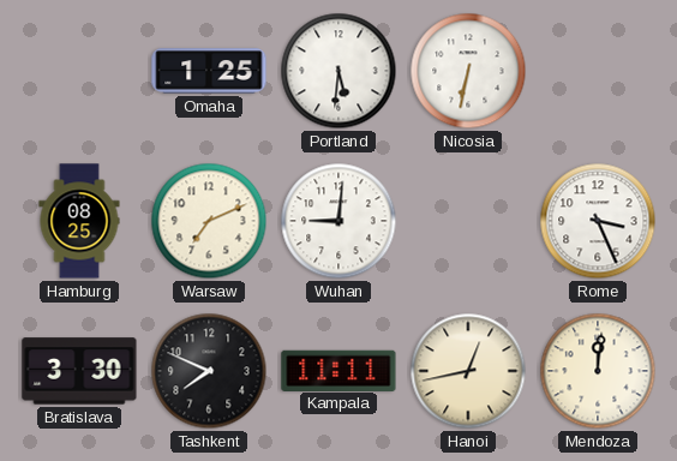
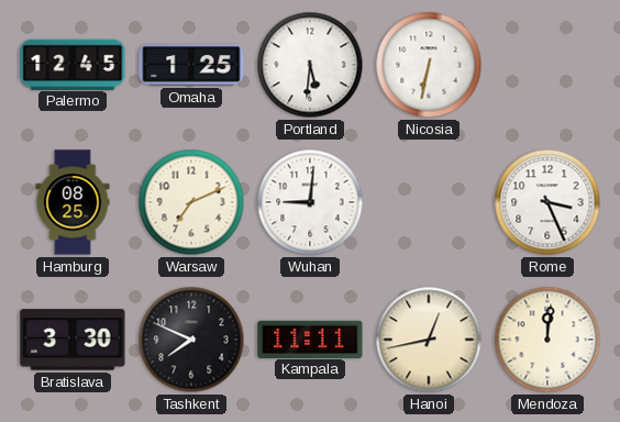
Palermo: none -> 12:45
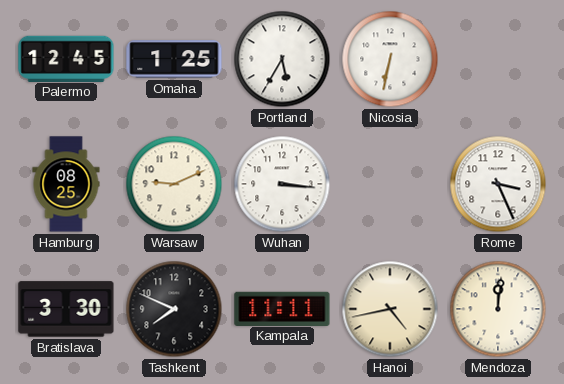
Portland: 5:31 -> 5:35
Warsaw: 7:11 -> 9:11
Wuhan: 9:01 -> 3:16
Hanoi: 12:43 -> 4:43
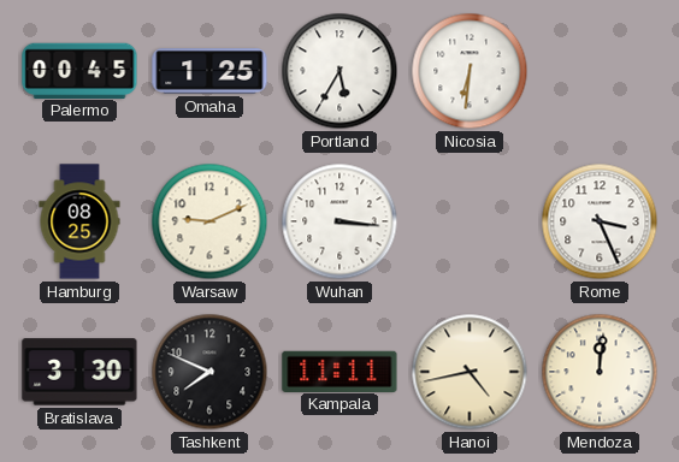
Palermo: 12:45 -> 00:45
Nicosia: 6:32 -> 6:31
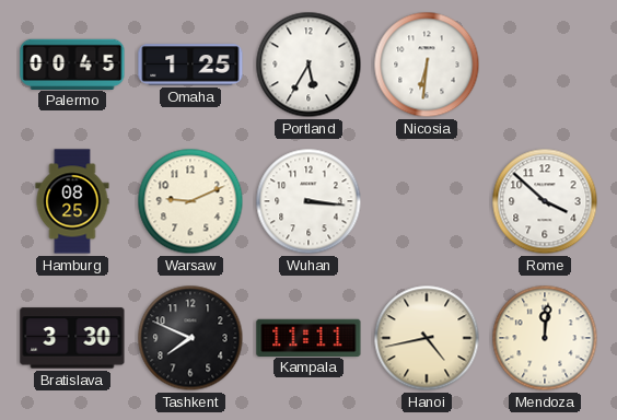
Rome: 3:26 -> 3:52
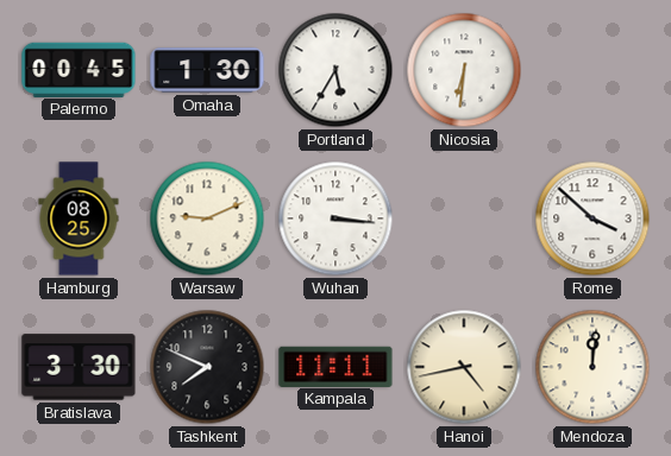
Omaha: 1:25 -> 1:30
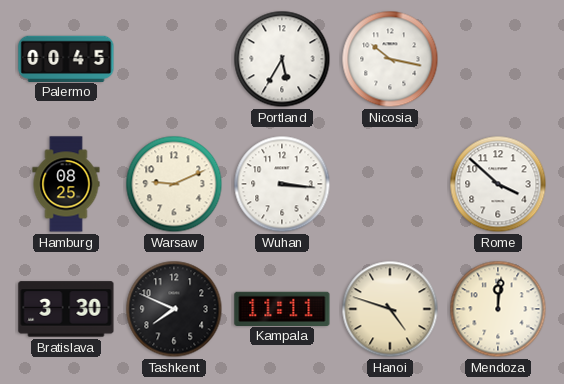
Omaha: 1:30 -> none
Nicosia: 6:31 -> 10:17
Hanoi: 4:43 -> 4:48
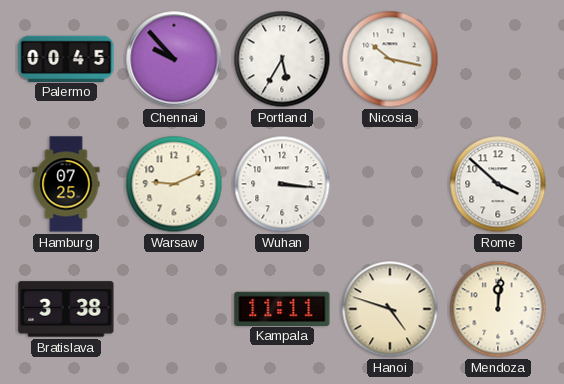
Chennai: none -> 9:53
Hamburg: 08:25 -> 07:25
Bratislava: 3:30 -> 3:38
Tashkent: 7:49 -> none
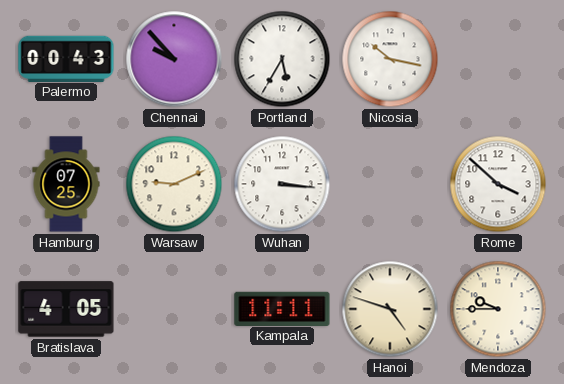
Palermo: 00:45 -> 00:43
Bratislava: 3:38 -> 4:05
Mendoza: 12:01 -> 9:45
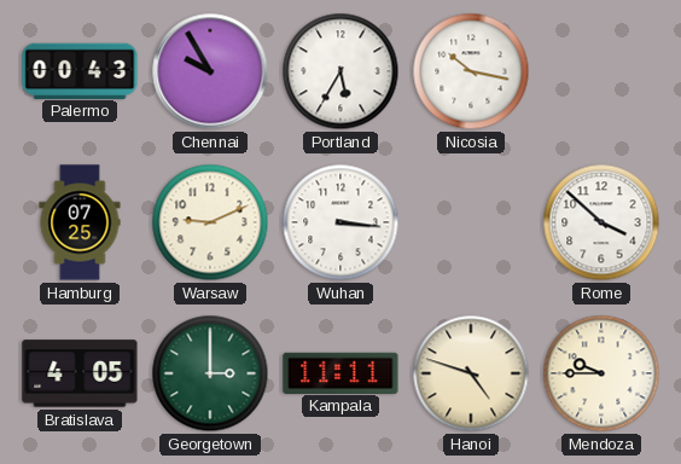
Chennai: 9:53 -> 9:55
Georgetown: none -> 3:00
